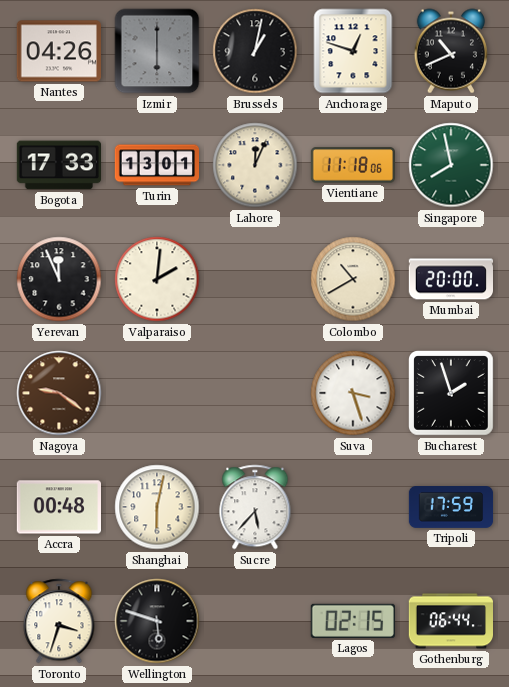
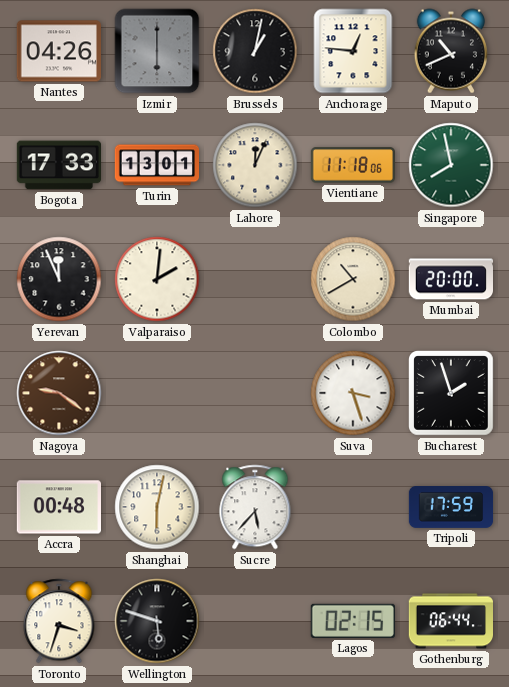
Anchorage: 12:48 -> 12:46
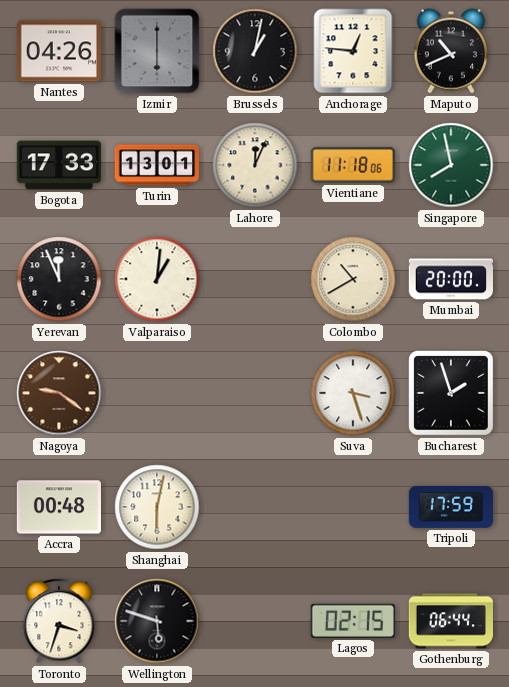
Valparaiso: 2:01 -> 1:01
Sucre: 5:37 -> none
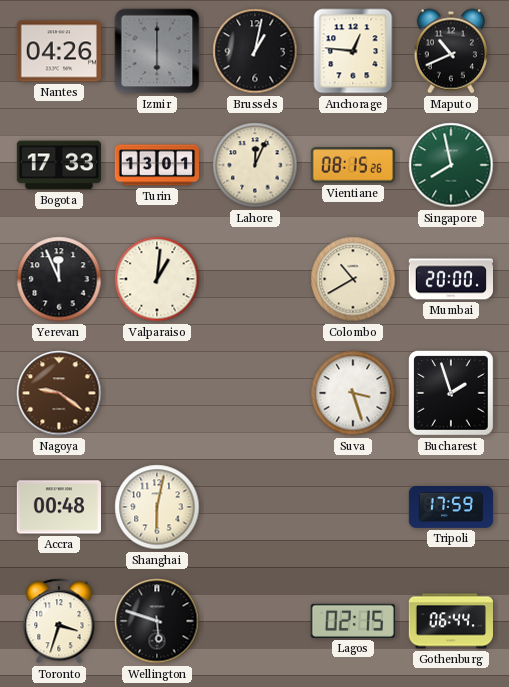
Vientiane: 11:18 -> 08:15
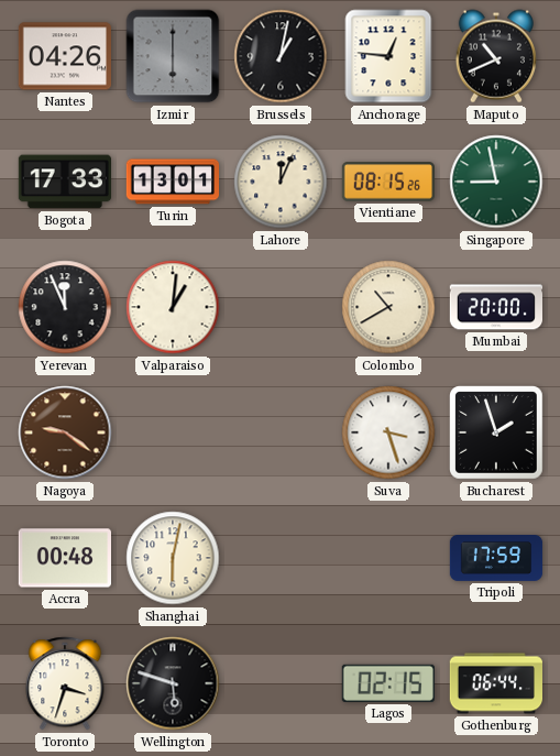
Singapore: 7:58 -> 8:58
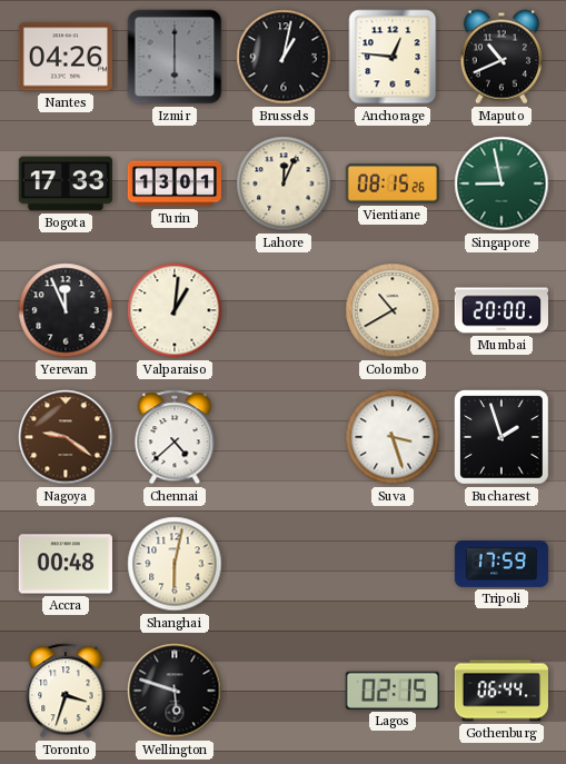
Chennai: none -> 4:38
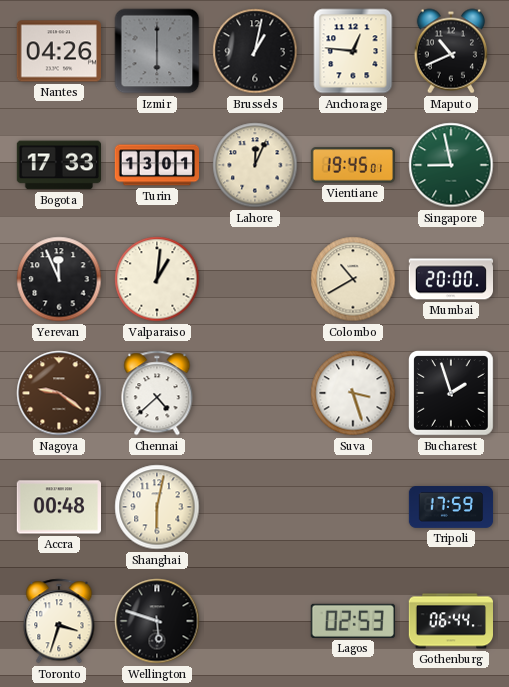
Vientiane: 08:15 -> 19:45
Lagos: 02:15 -> 02:53
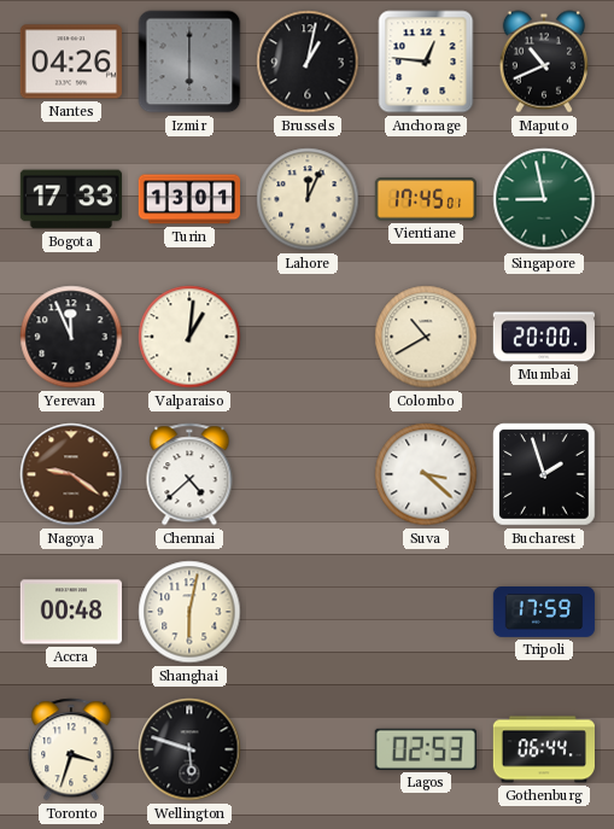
Vientiane: 19:45 -> 17:45
Suva: 3:27 -> 3:22
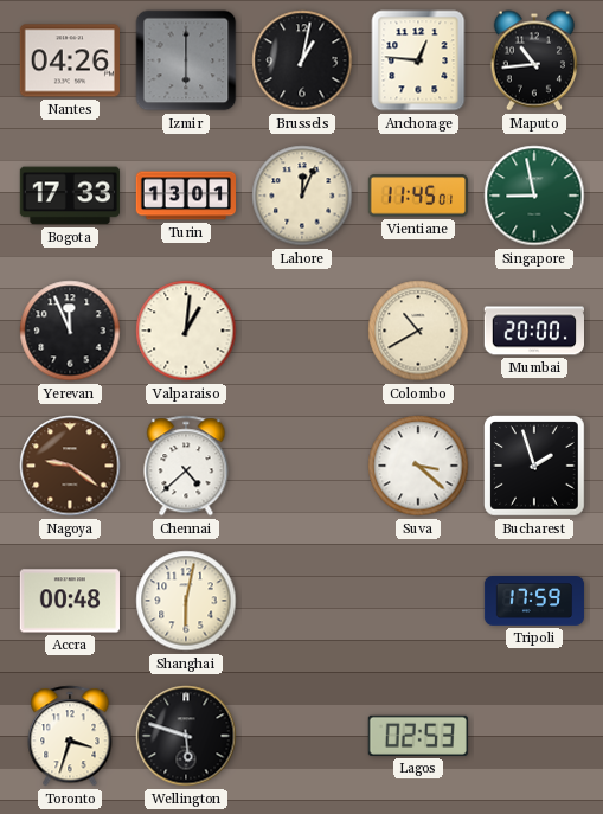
Maputo: 10:41 -> 10:44
Vientiane: 17:45 -> 11:45
Gothenburg: 06:44 -> none
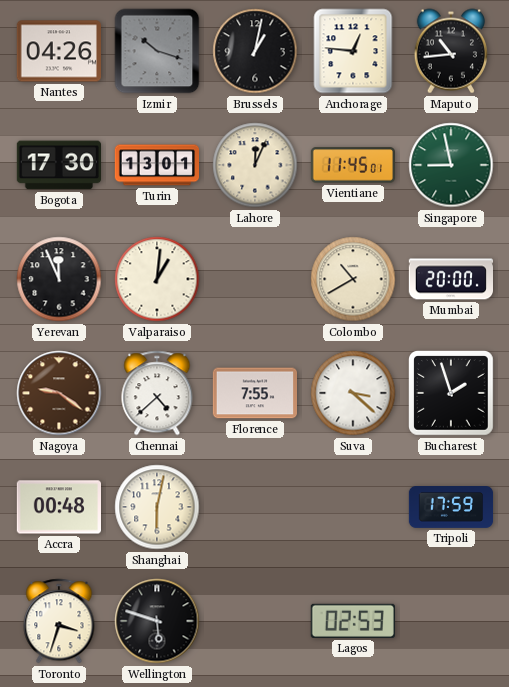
Izmir: 6:00 -> 10:18
Bogota: 17:33 -> 17:30
Florence: none -> 7:55
